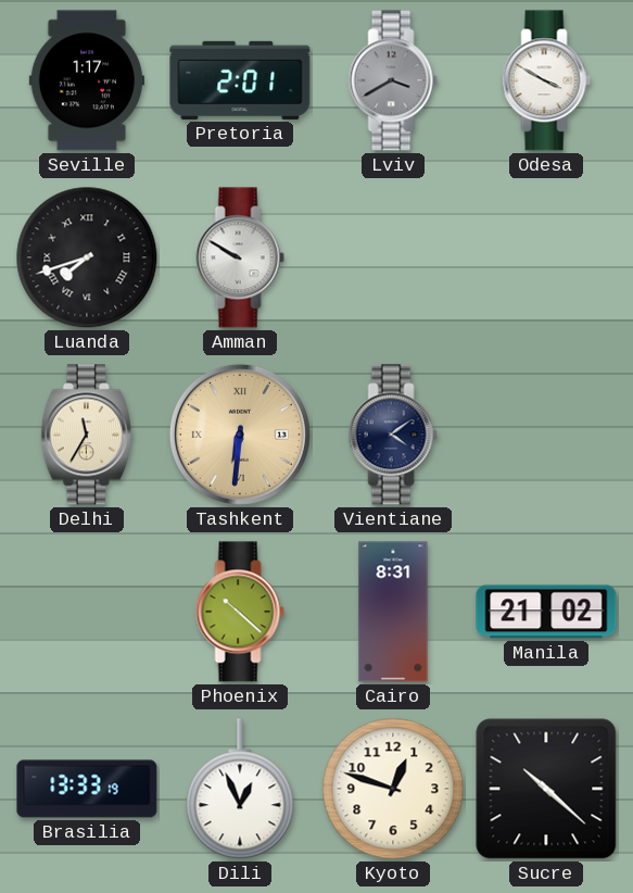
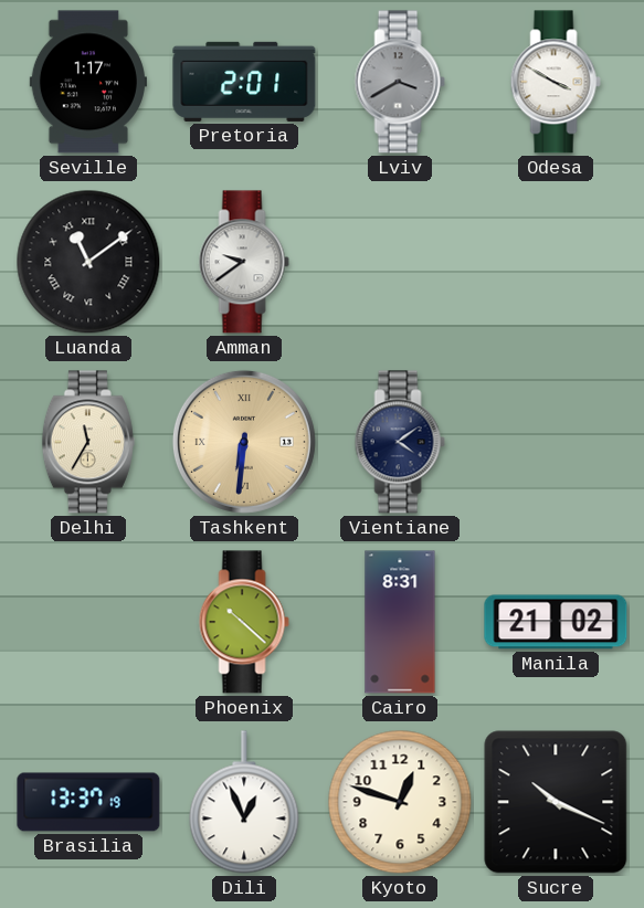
Luanda: 7:42 -> 11:09
Amman: 9:50 -> 9:39
Brasilia: 13:33 -> 13:37
Sucre: 10:22 -> 10:19
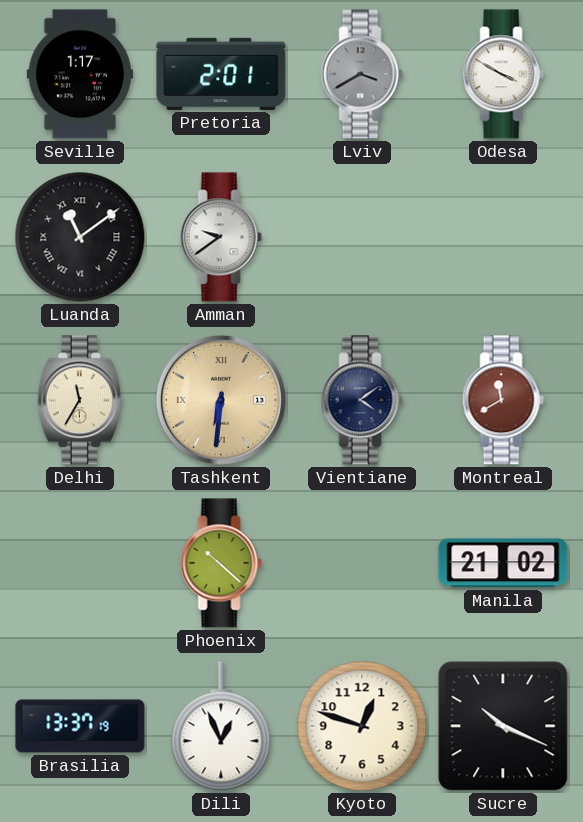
Montreal: none -> 11:40
Cairo: 8:31 -> none
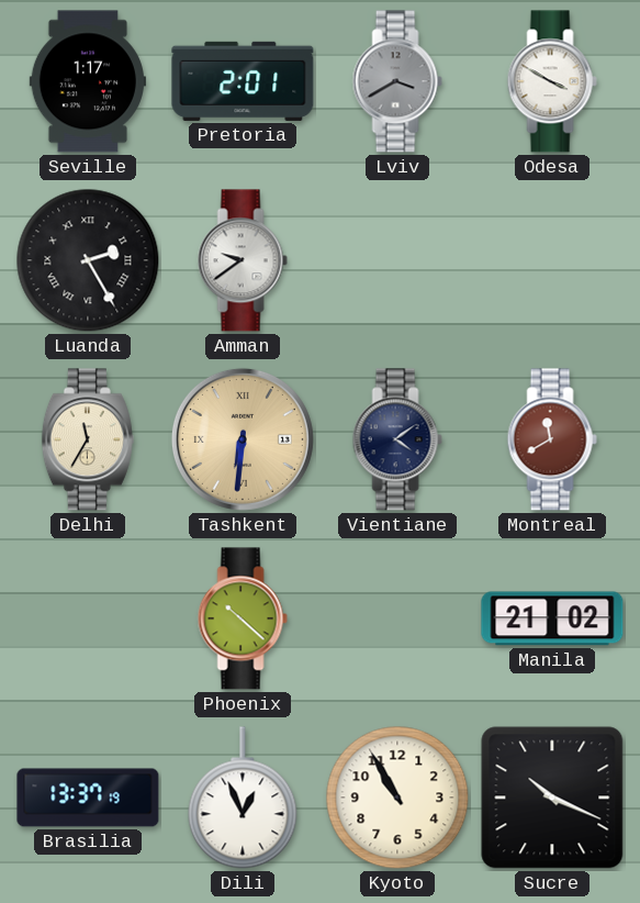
Luanda: 11:09 -> 2:25
Kyoto: 12:48 -> 10:55
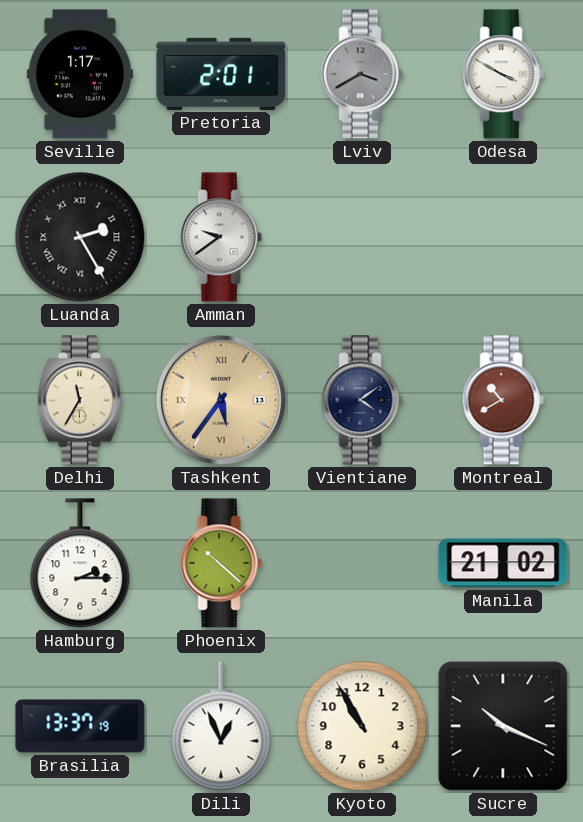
Tashkent: 6:31 -> 5:36
Montreal: 11:40 -> 10:40
Hamburg: none -> 2:15
